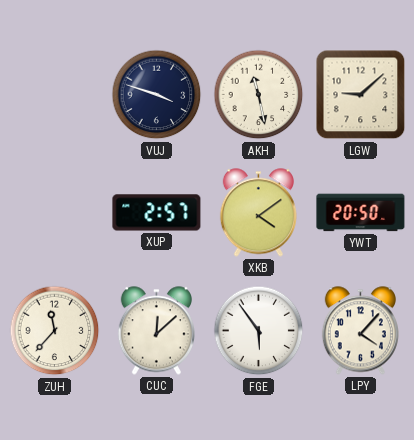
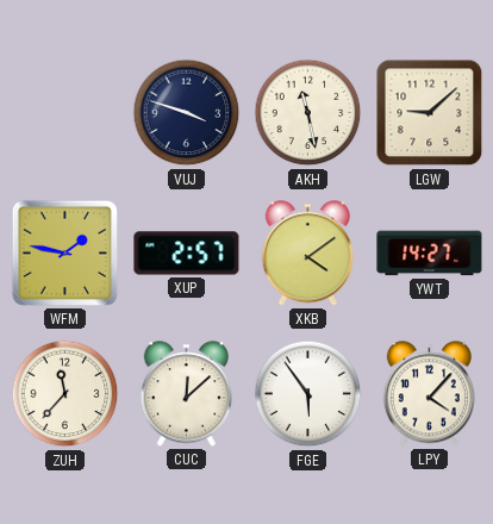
WFM: none -> 1:47
YWT: 20:50 -> 14:27
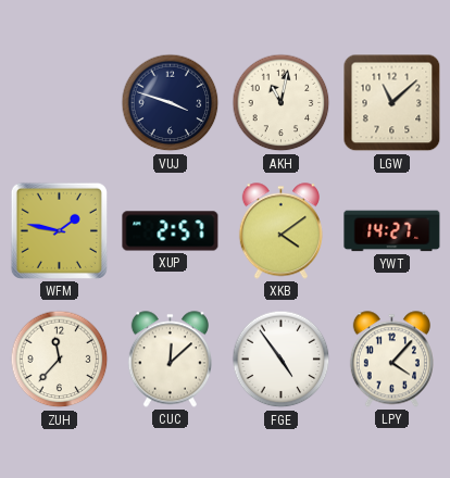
AKH: 11:28 -> 11:02
LGW: 9:08 -> 11:08
FGE: 5:54 -> 4:54
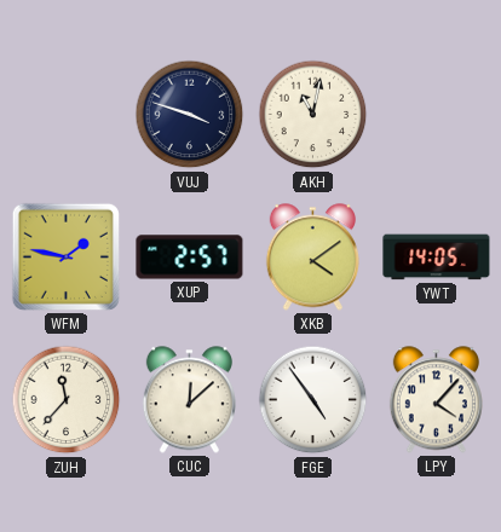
LGW: 11:08 -> none
YWT: 14:27 -> 14:05
